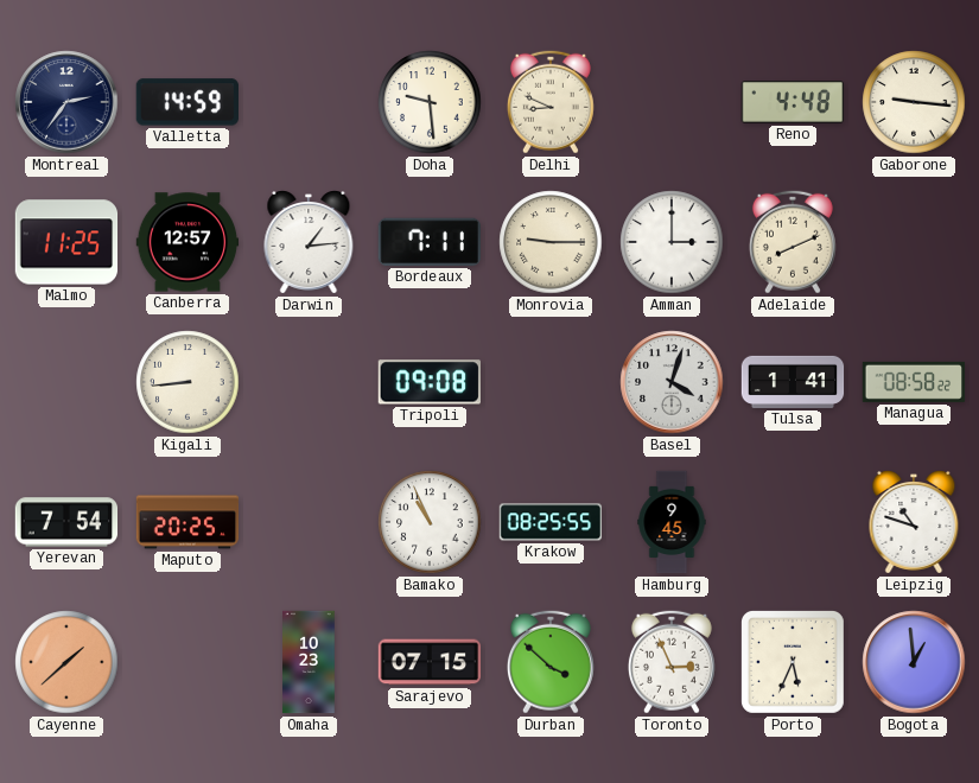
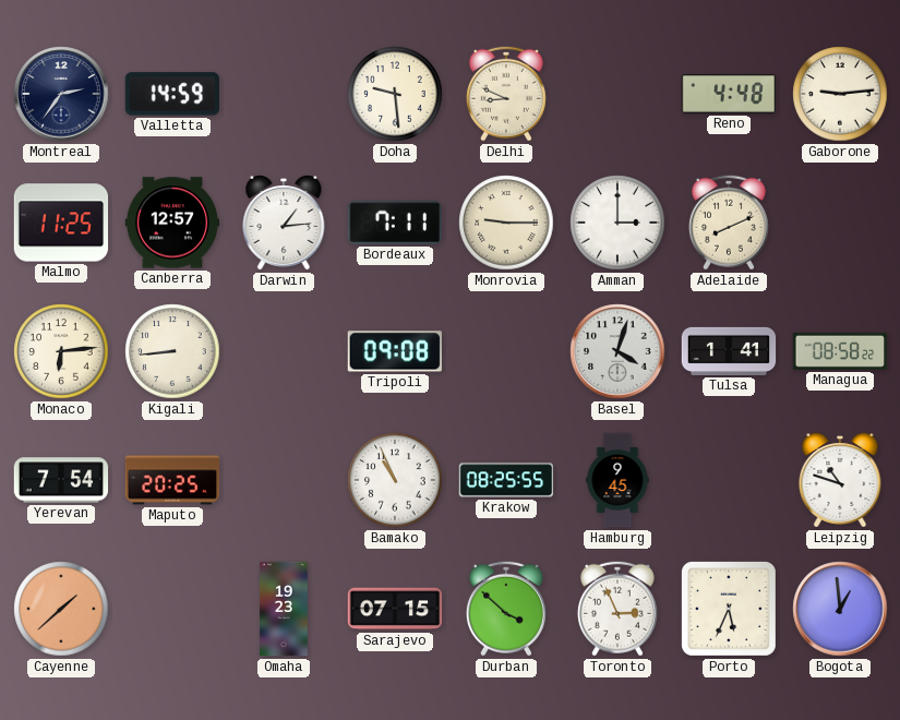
Gaborone: 9:16 -> 9:14
Monaco: none -> 6:14
Omaha: 10:23 -> 19:23
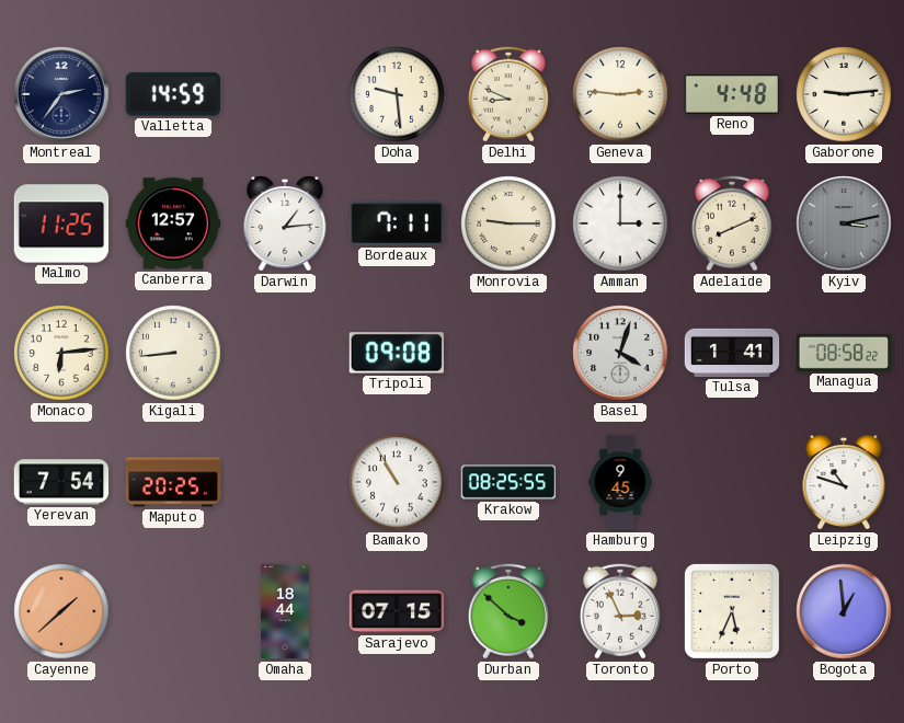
Geneva: none -> 2:46
Kyiv: none -> 3:13
Bamako: 10:56 -> 10:55
Omaha: 19:23 -> 18:44
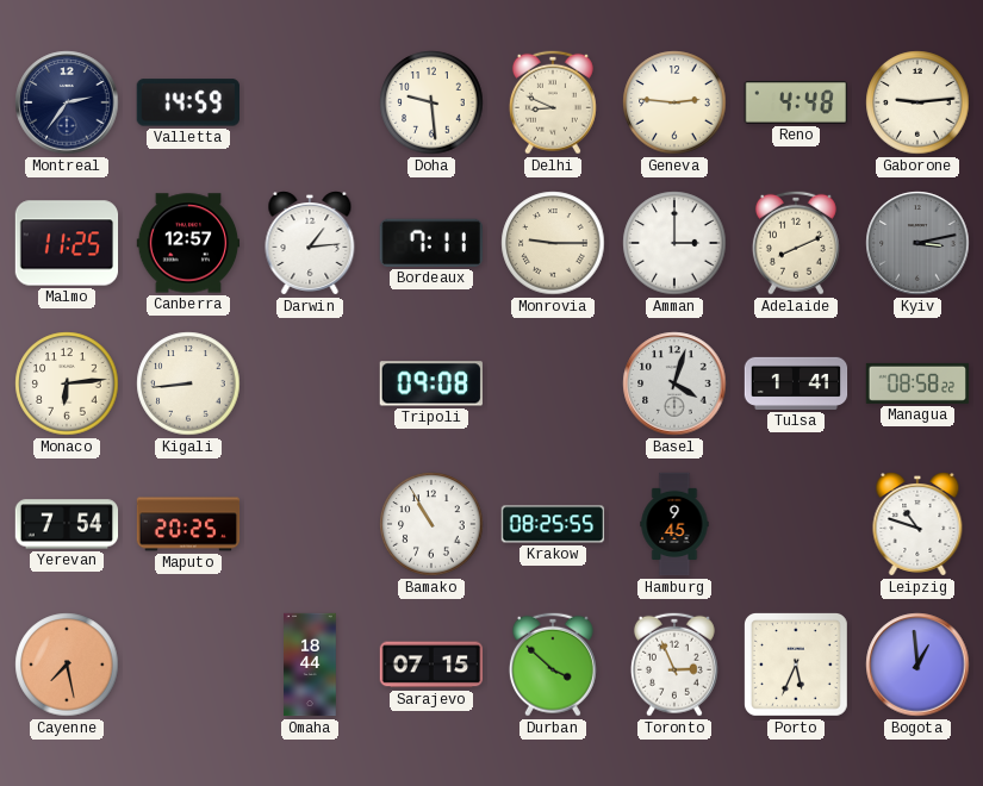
Cayenne: 1:38 -> 7:28
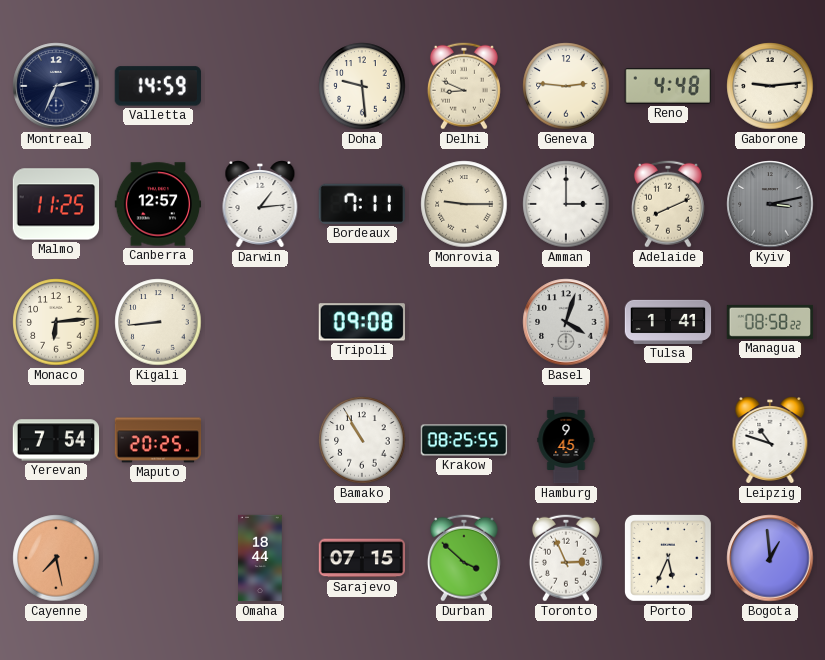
Montreal: 2:36 -> 2:34
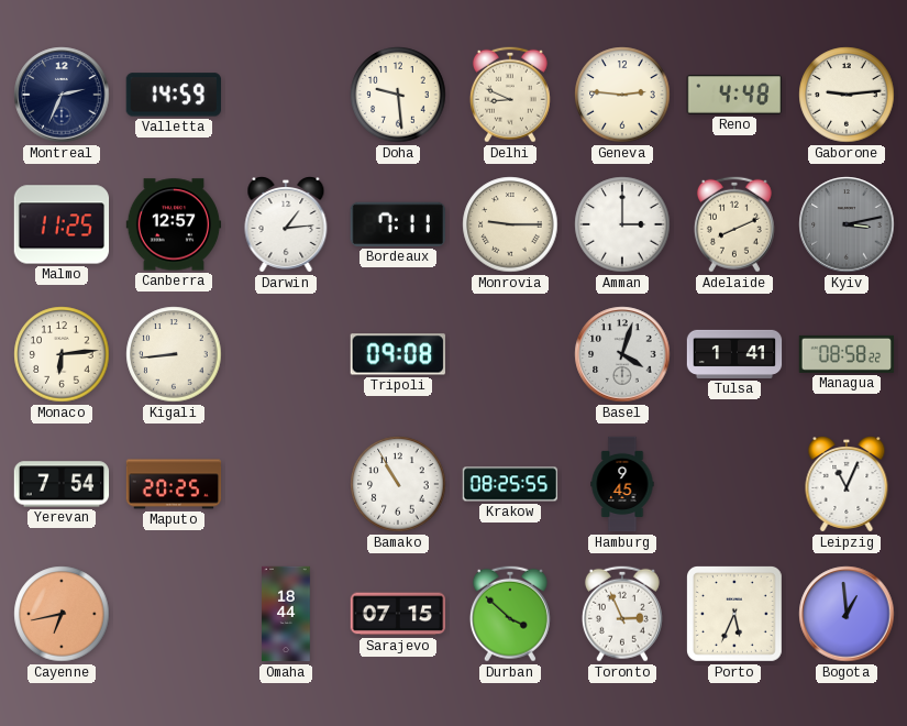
Leipzig: 10:48 -> 11:04
Cayenne: 7:28 -> 6:43
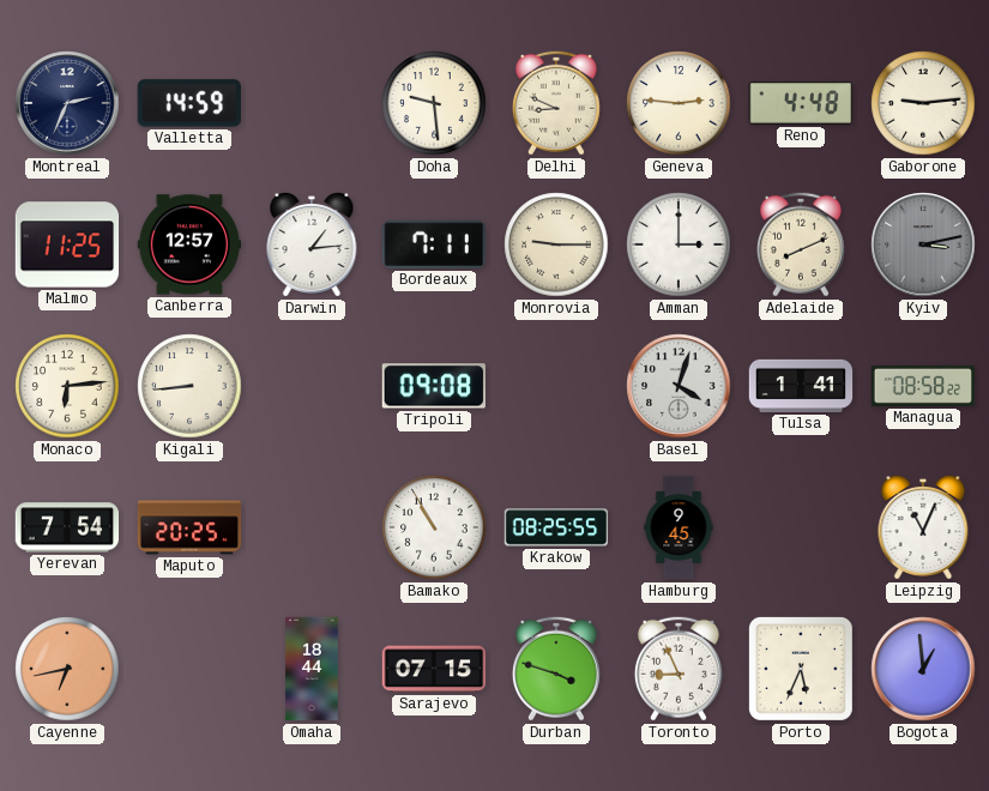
Durban: 3:52 -> 3:48
Toronto: 2:56 -> 8:56
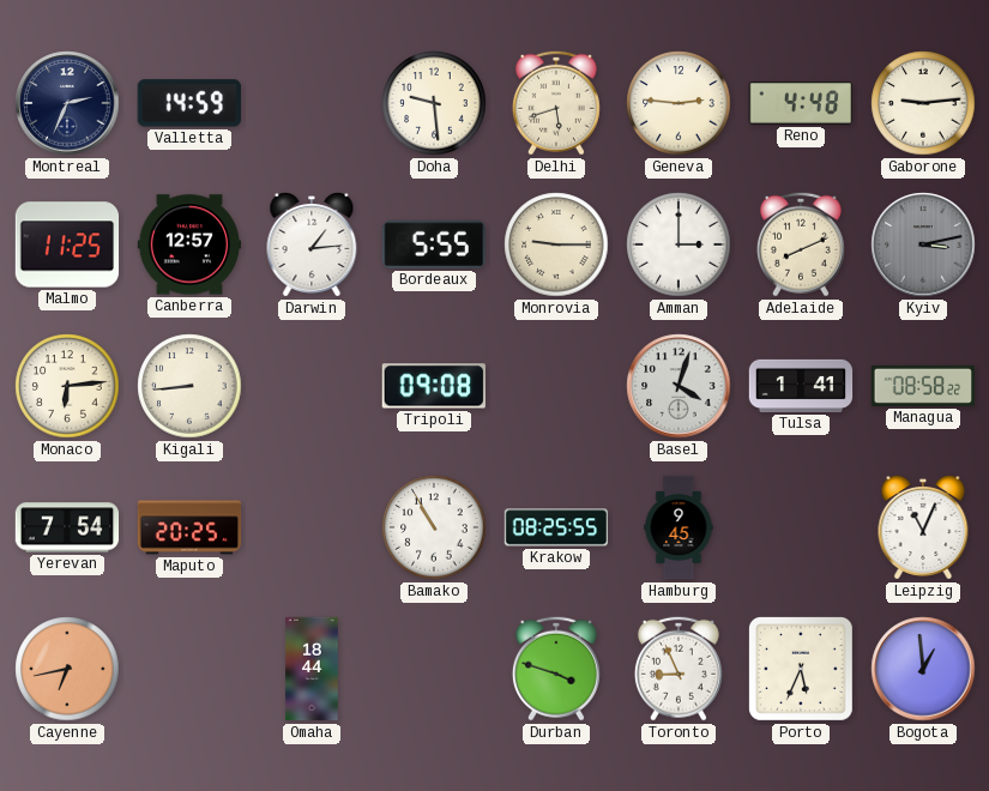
Delhi: 8:49 -> 5:42
Bordeaux: 7:11 -> 5:55
Sarajevo: 07:15 -> none
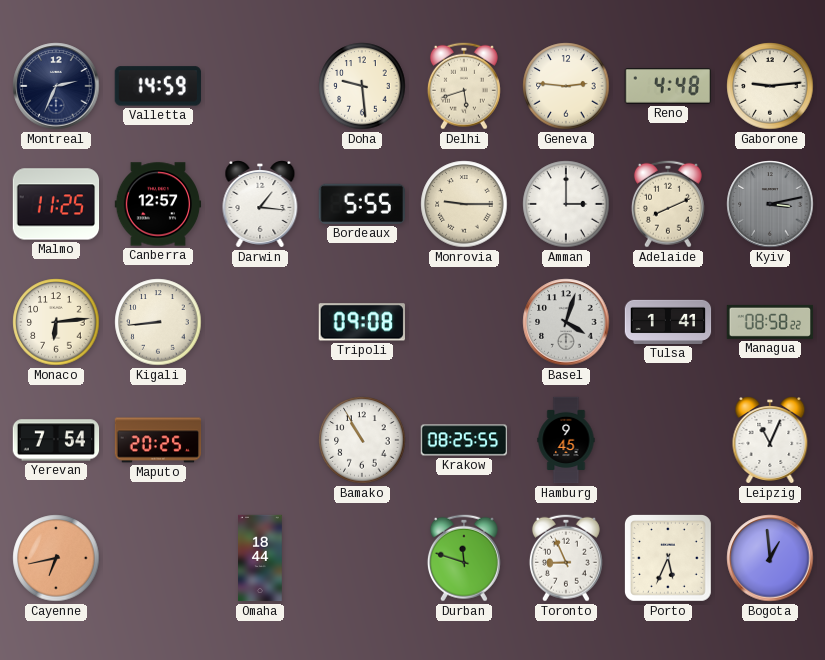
Darwin: 1:14 -> 1:16
Durban: 3:48 -> 11:48
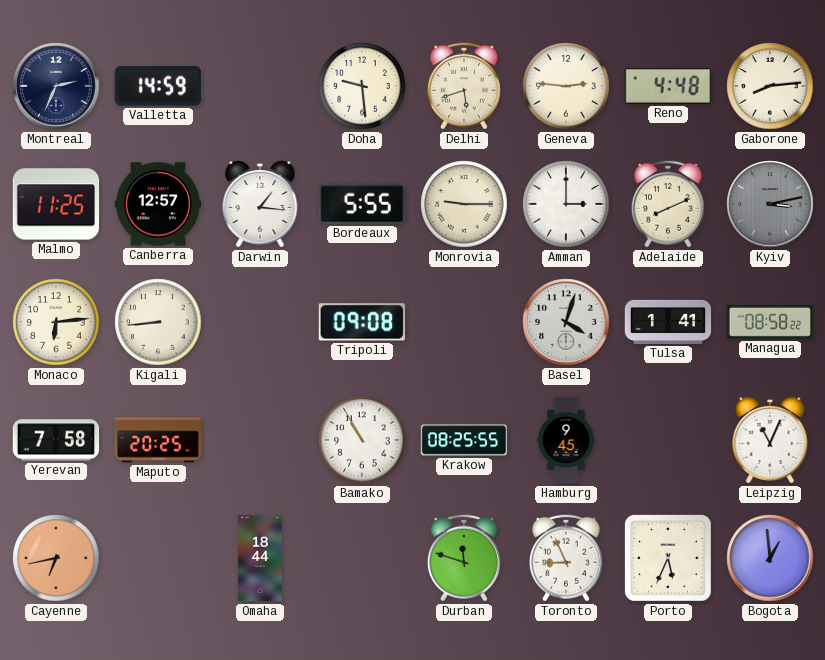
Gaborone: 9:14 -> 8:14
Yerevan: 7:54 -> 7:58
